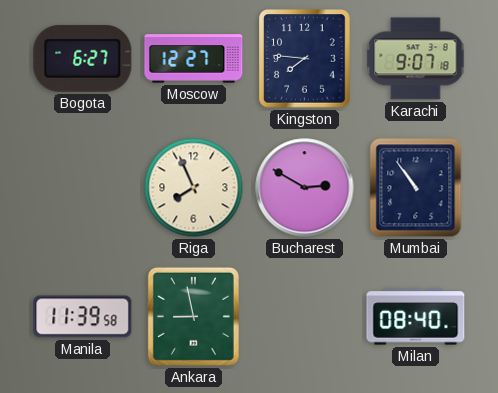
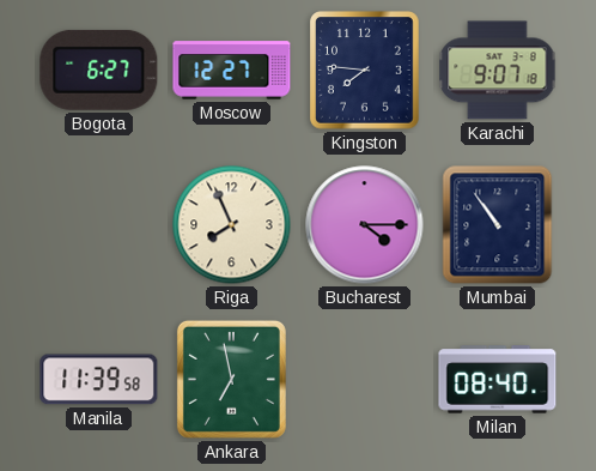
Bucharest: 2:50 -> 4:15
Ankara: 8:58 -> 6:58
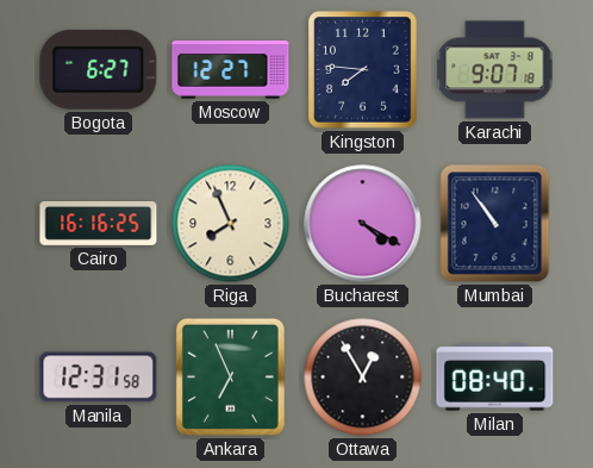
Cairo: none -> 16:16
Bucharest: 4:15 -> 4:20
Manila: 11:39 -> 12:31
Ankara: 6:58 -> 6:56
Ottawa: none -> 12:55
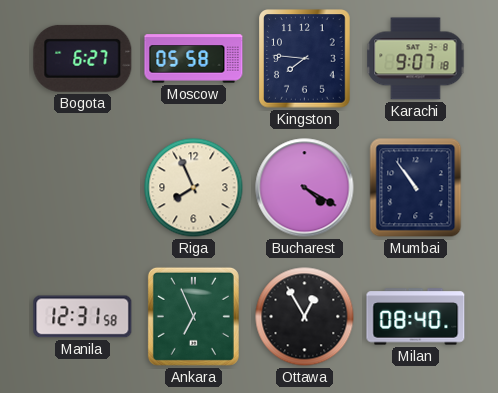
Moscow: 12:27 -> 05:58
Cairo: 16:16 -> none
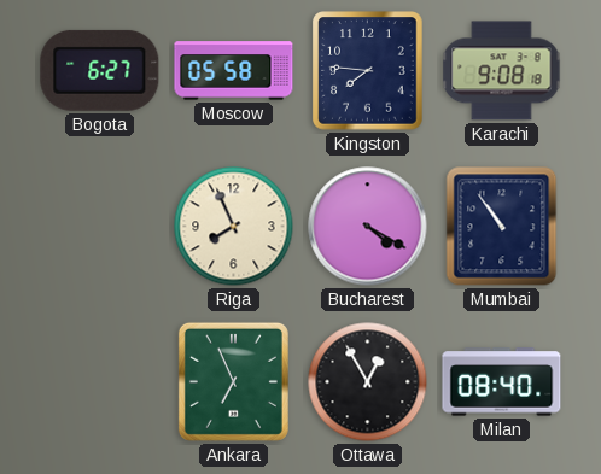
Karachi: 9:07 -> 9:08
Manila: 12:31 -> none
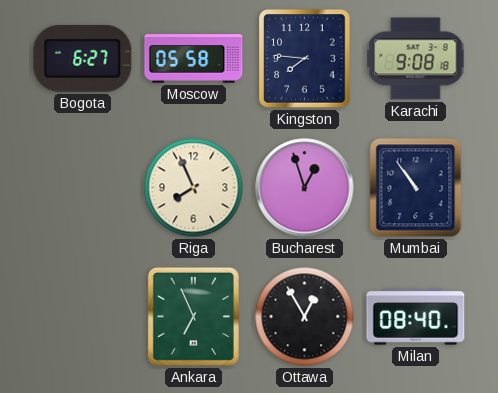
Bucharest: 4:20 -> 12:57
